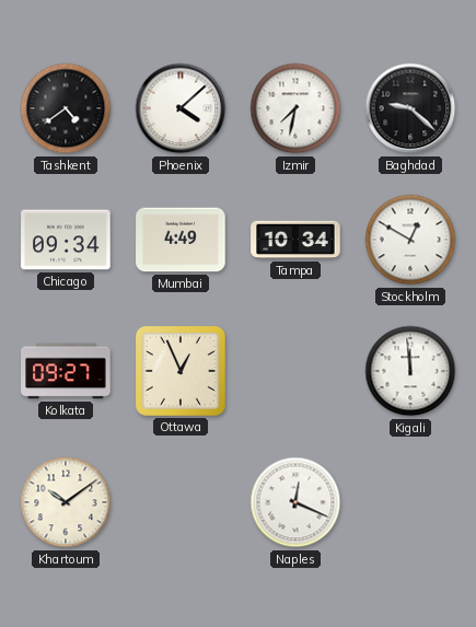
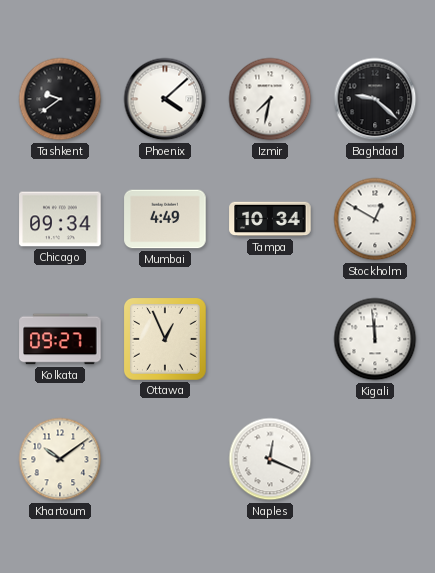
Tashkent: 4:39 -> 9:39
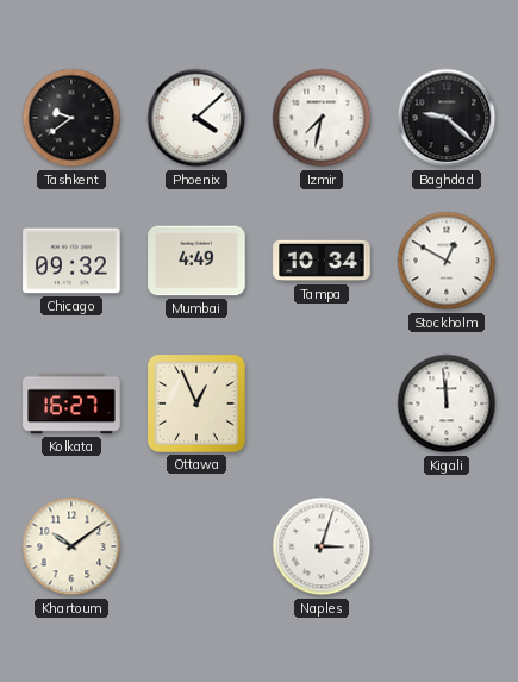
Chicago: 09:34 -> 09:32
Kolkata: 09:27 -> 16:27
Naples: 12:19 -> 3:03
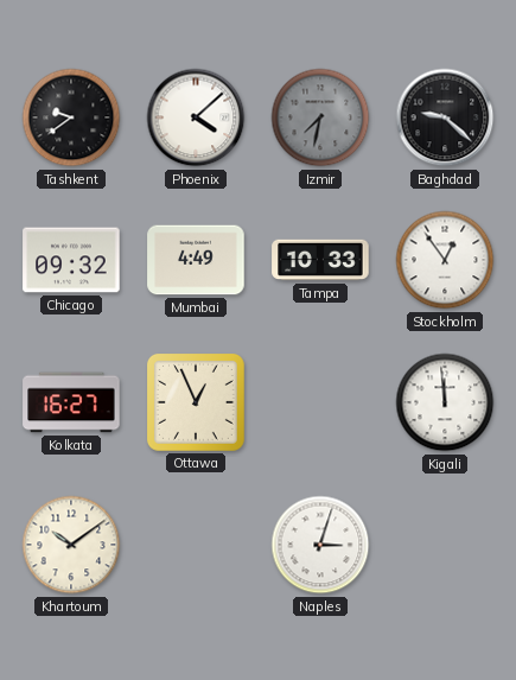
Izmir dial: white -> grey
Tampa: 10:34 -> 10:33
Stockholm: 12:50 -> 12:54
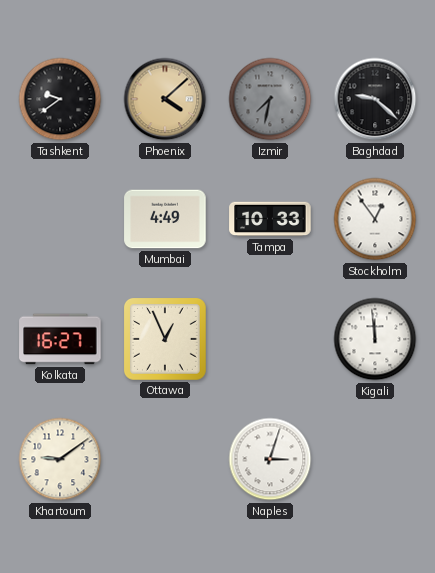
Phoenix dial: white -> champagne
Chicago: 09:32 -> none
Khartoum: 10:09 -> 9:09
